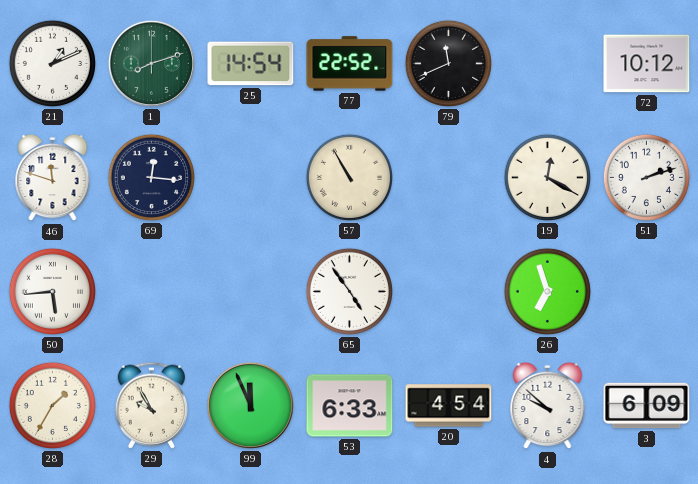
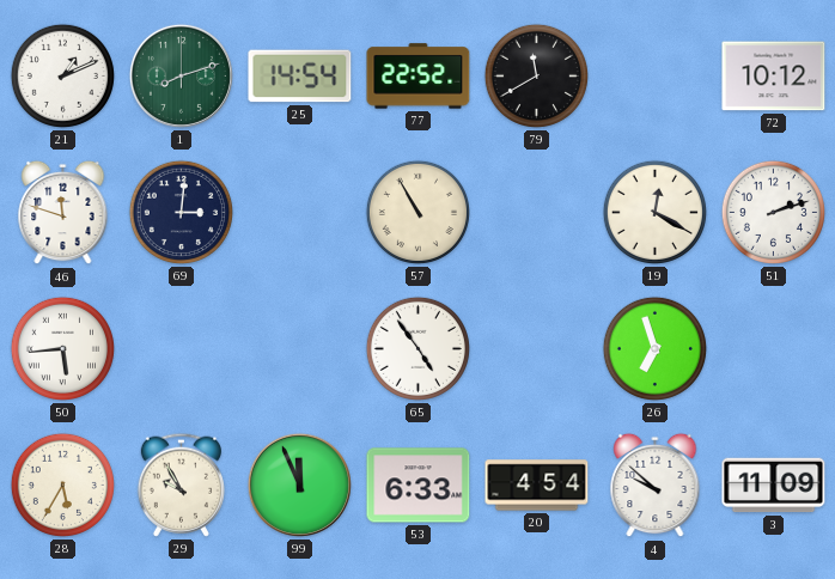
79: 11:41 -> 11:40
69: 12:16 -> 3:01
28: 1:35 -> 5:35
3: 6:09 -> 11:09
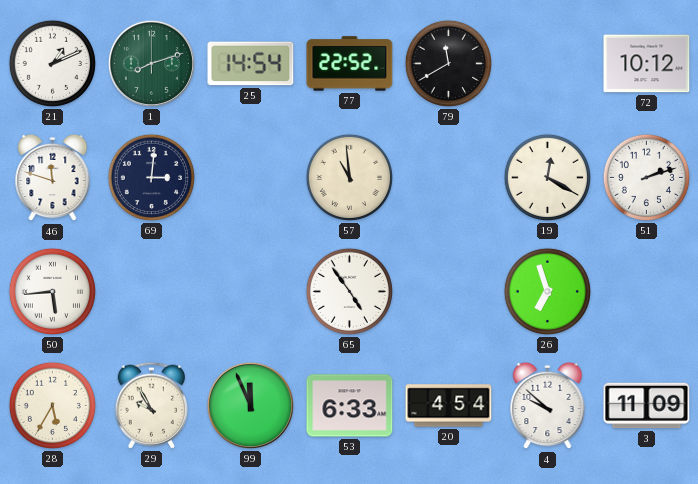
57: 10:55 -> 10:59
